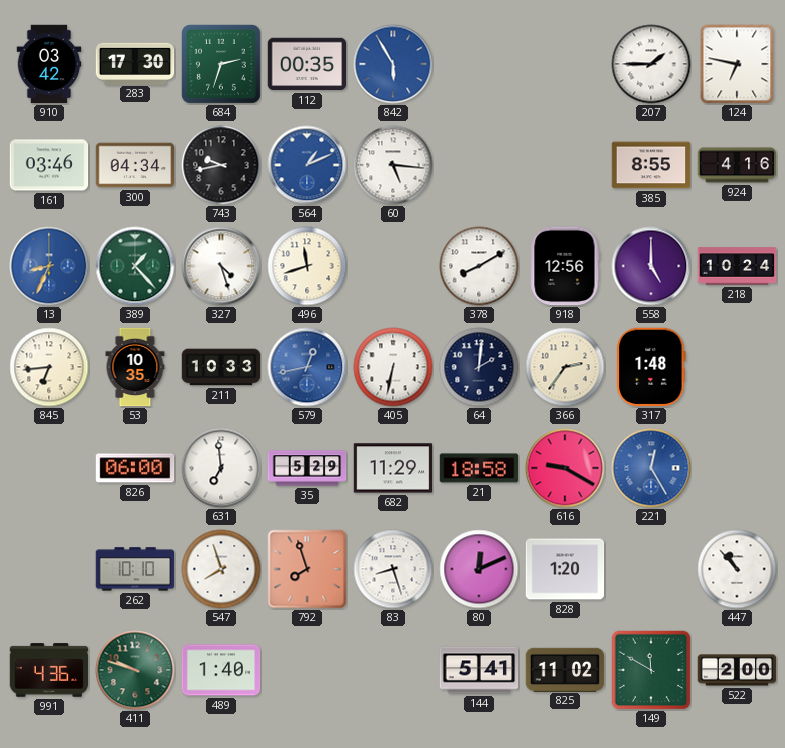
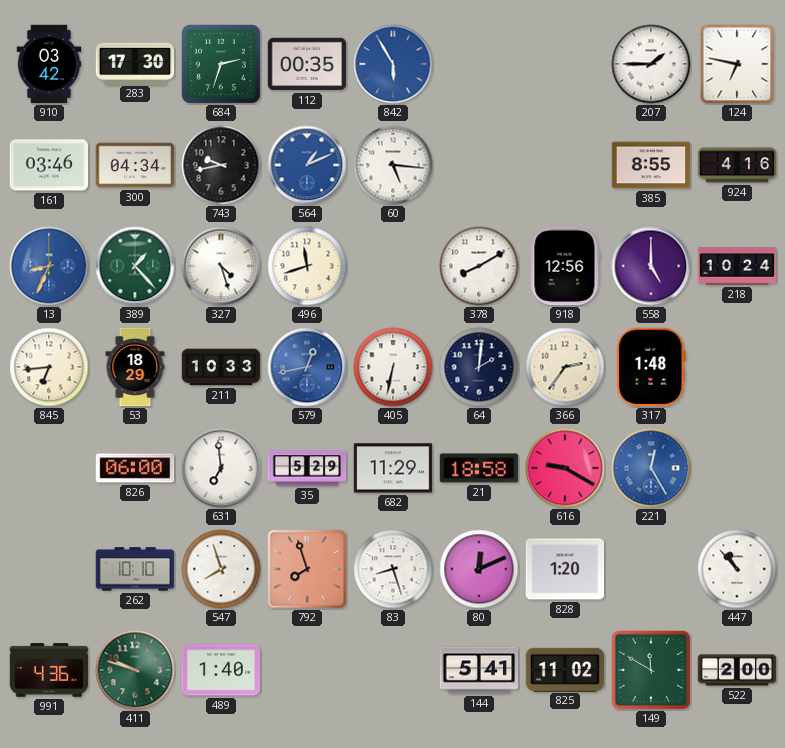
53: 10:35 -> 18:29
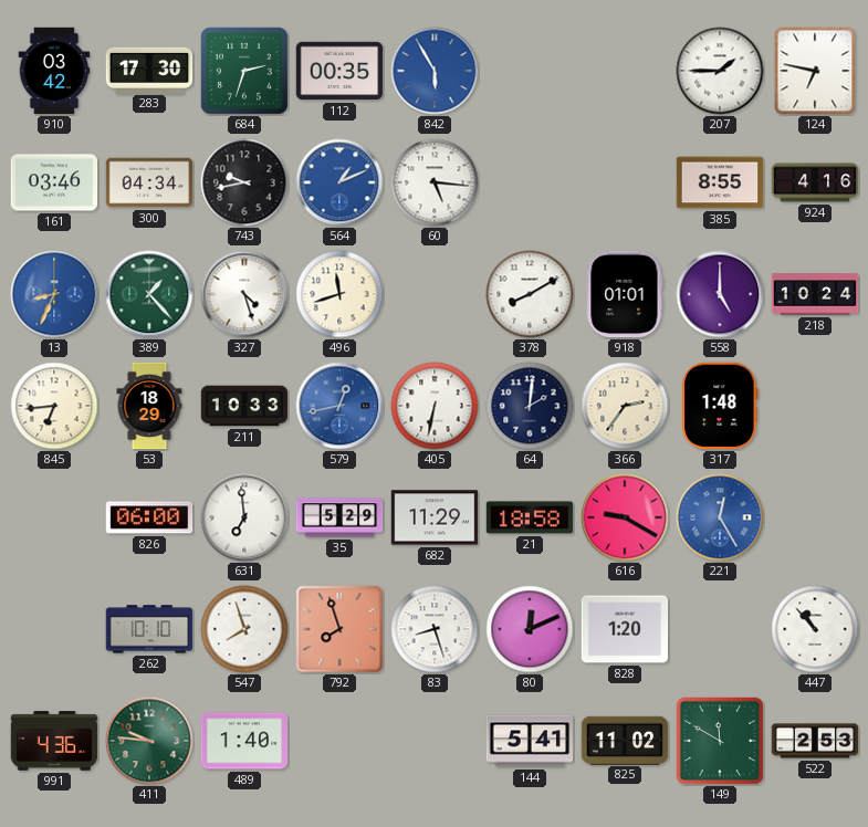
918: 12:56 -> 01:01
411: 9:48 -> 9:46
522: 2:00 -> 2:53
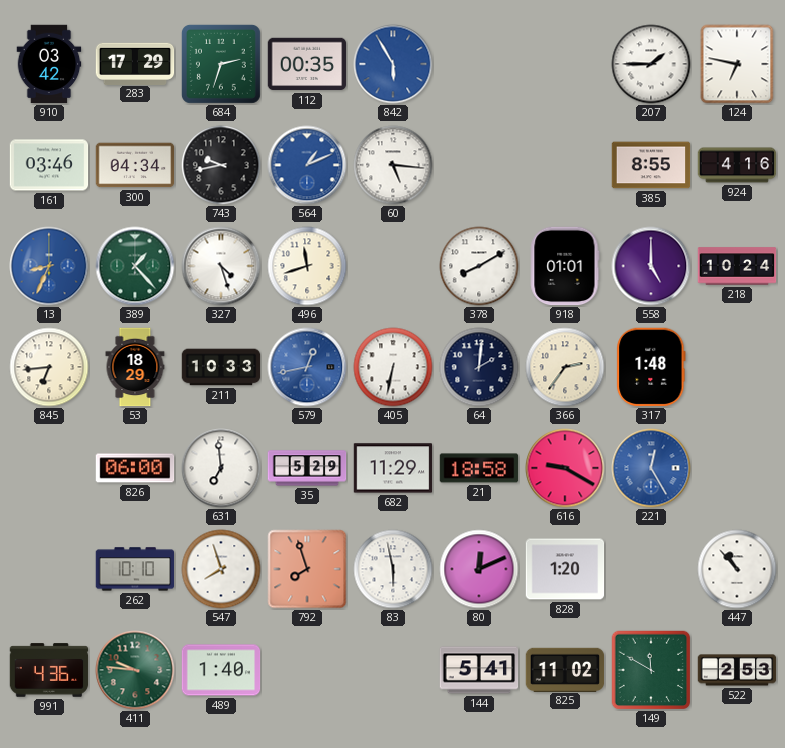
283: 17:30 -> 17:29
83: 8:27 -> 5:58
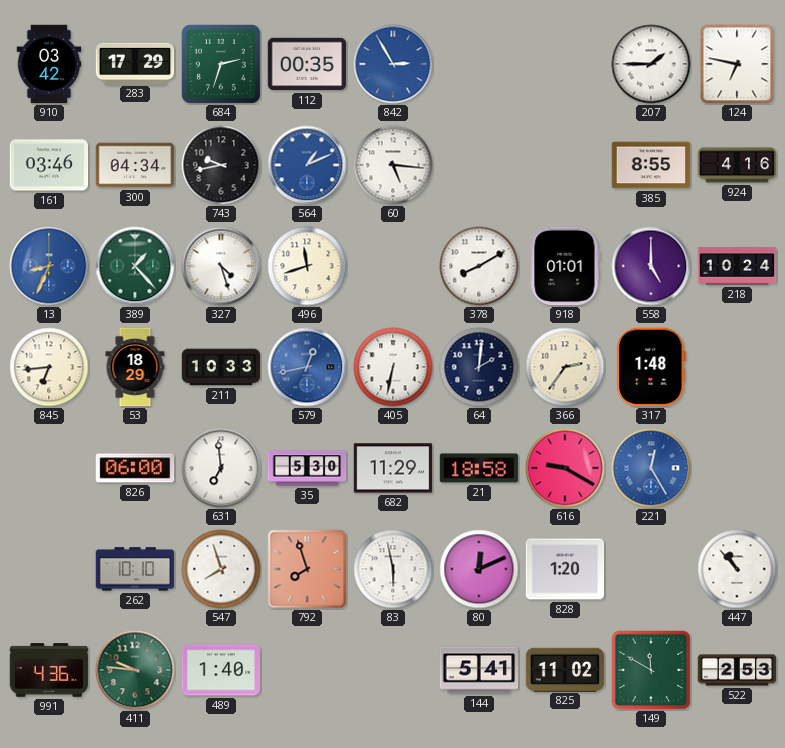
842: 5:55 -> 2:55
35: 5:29 -> 5:30
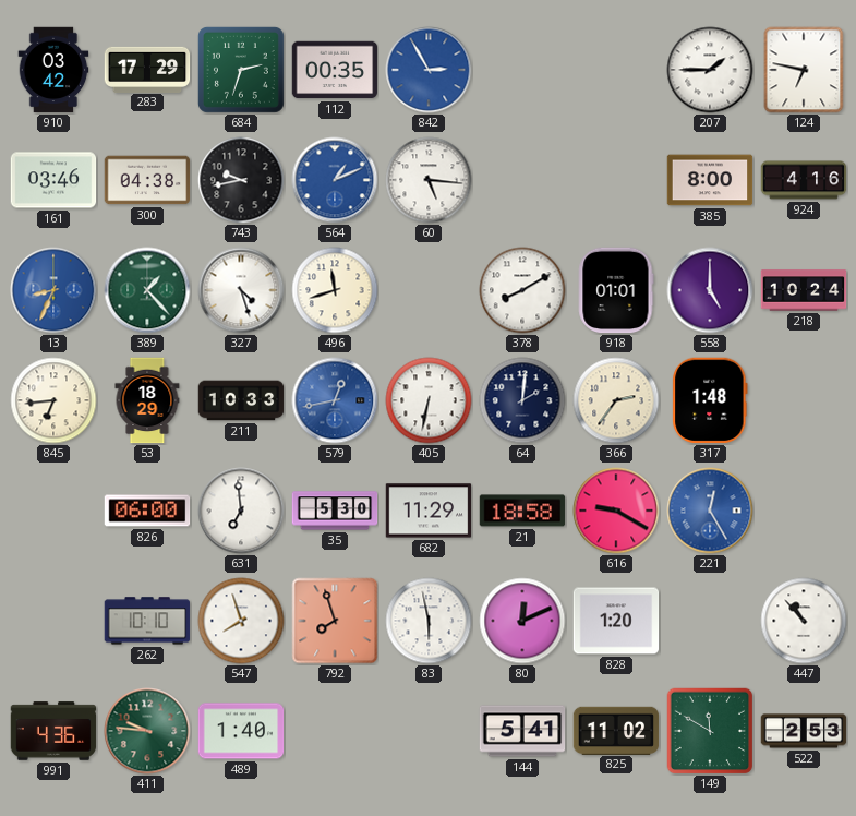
300: 04:34 -> 04:38
385: 8:55 -> 8:00
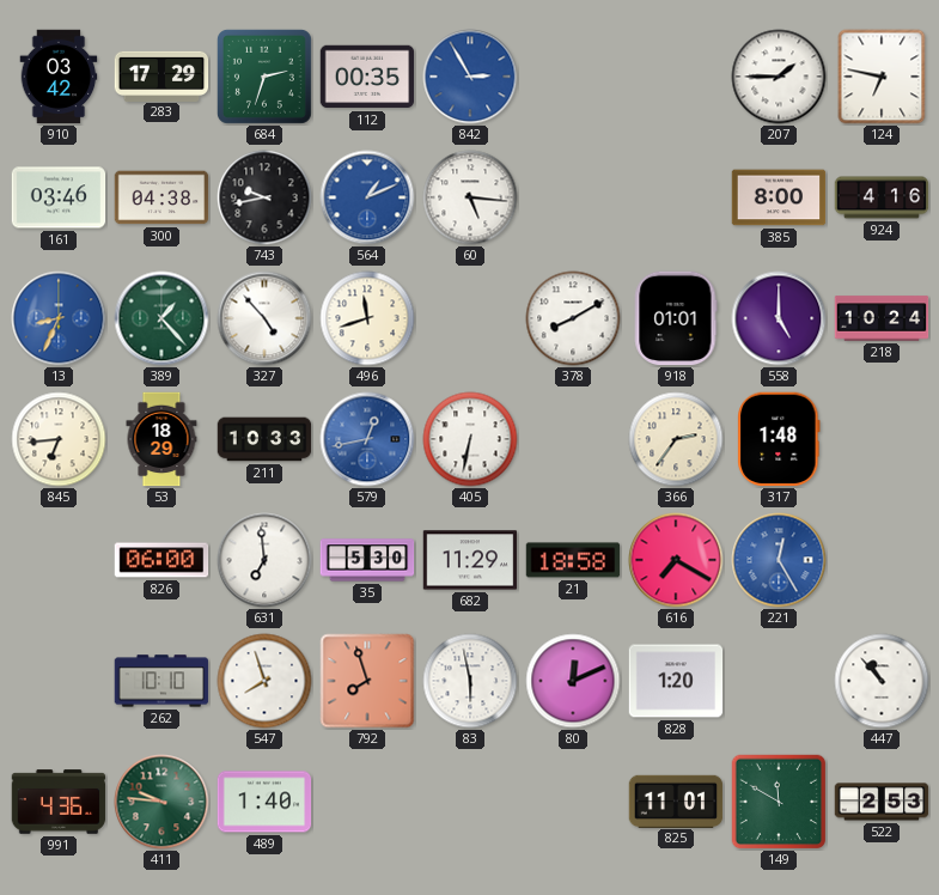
327: 4:27 -> 4:53
64: 2:01 -> none
616: 9:20 -> 7:20
144: 5:41 -> none
825: 11:02 -> 11:01
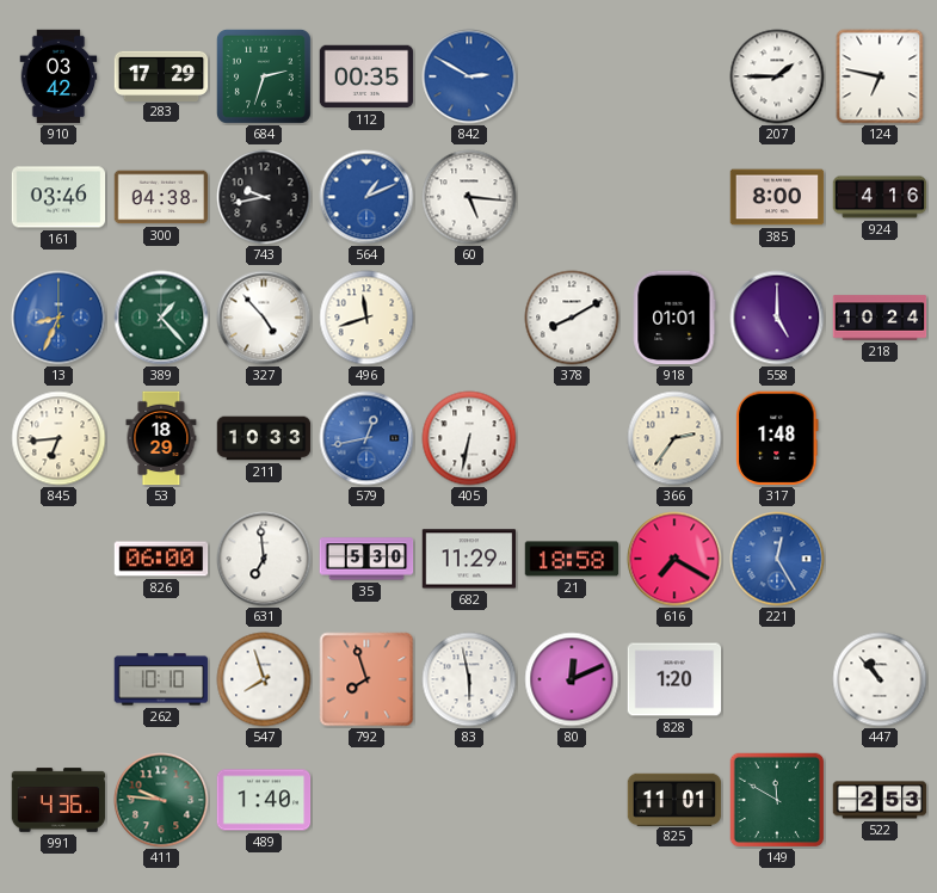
842: 2:55 -> 2:50
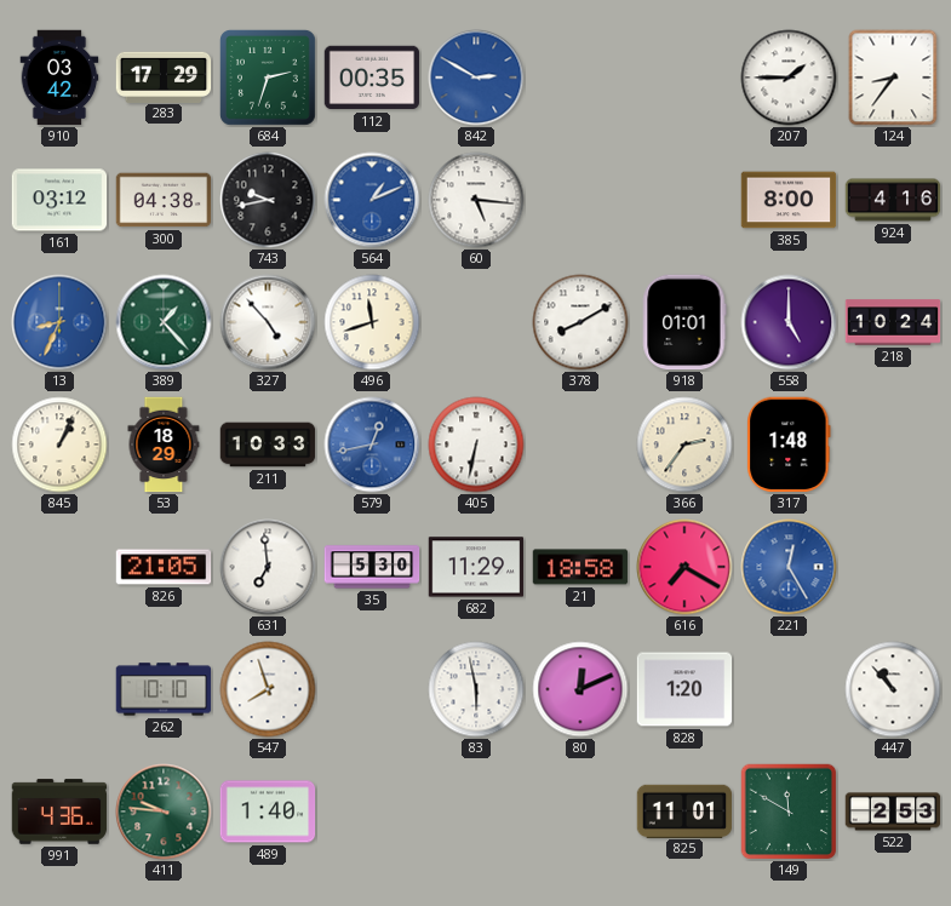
124: 6:47 -> 8:36
161: 03:46 -> 03:12
845: 6:44 -> 1:04
826: 06:00 -> 21:05
792: 7:57 -> none
